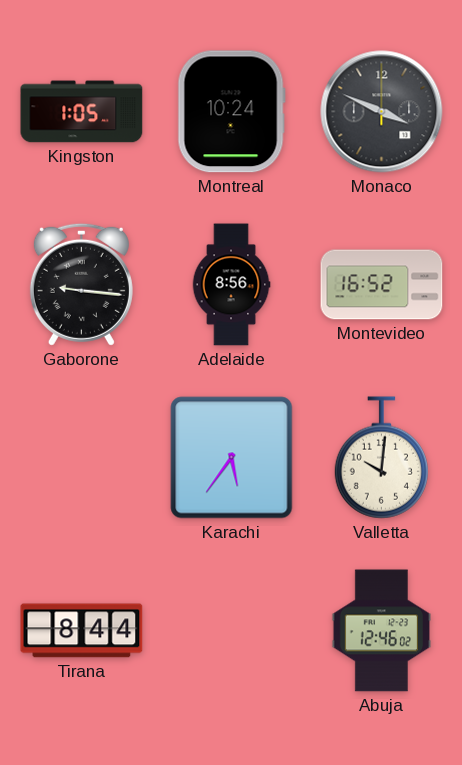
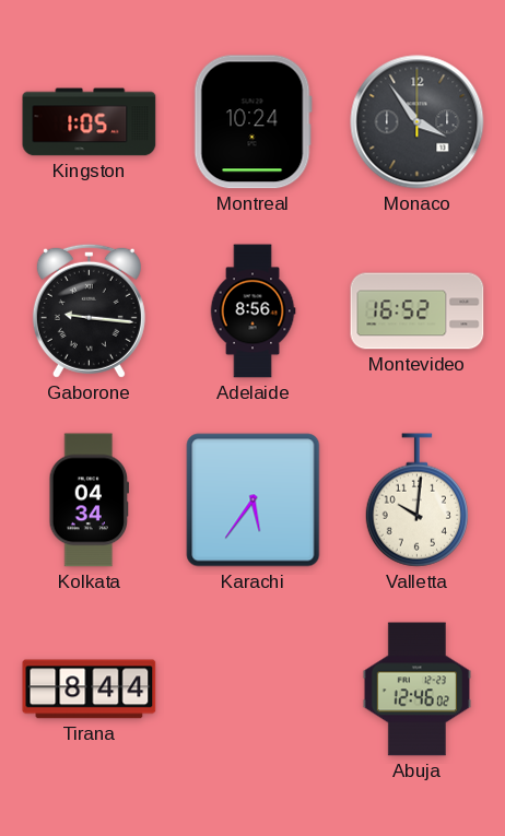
Monaco: 3:49 -> 3:54
Kolkata: none -> 04:34
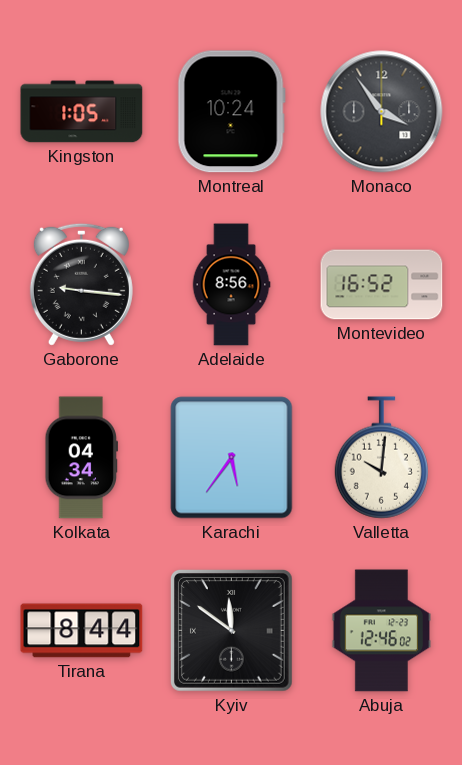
Kyiv: none -> 11:51
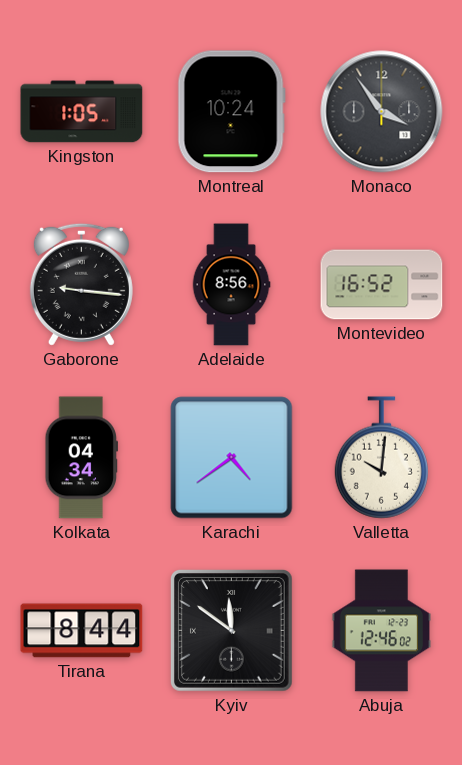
Karachi: 5:36 -> 4:39
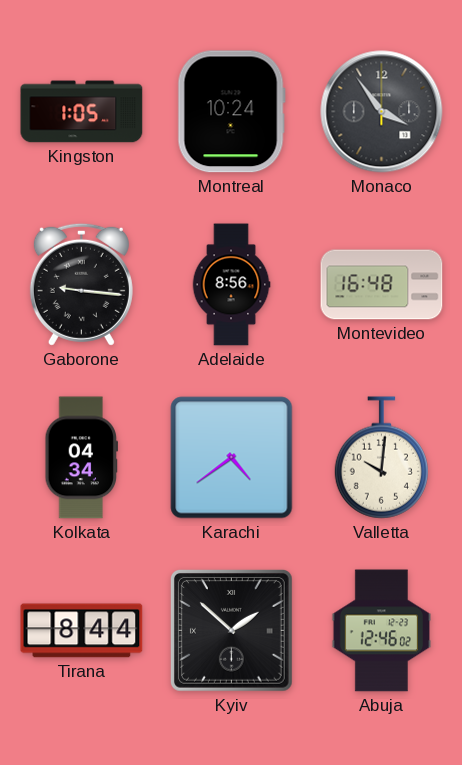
Montevideo: 16:52 -> 16:48
Kyiv: 11:51 -> 1:52
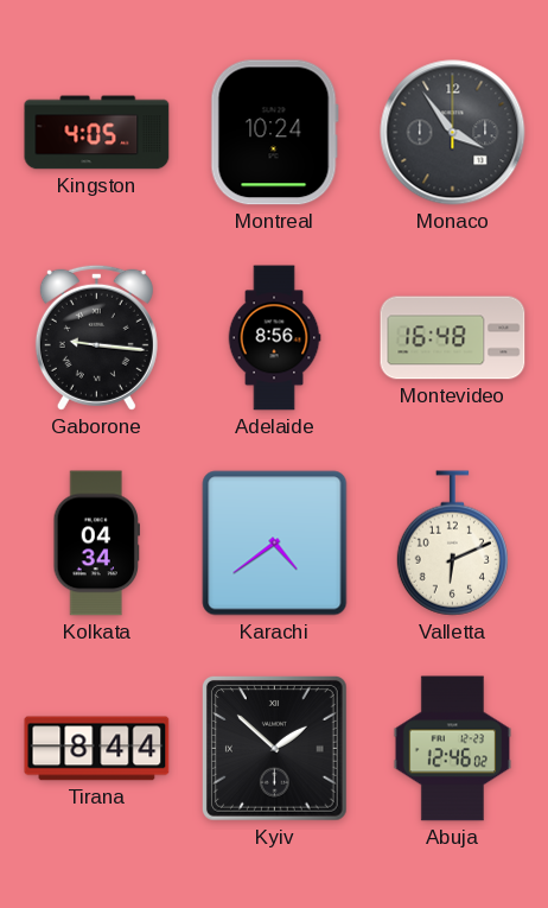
Kingston: 1:05 -> 4:05
Valletta: 10:01 -> 6:11
